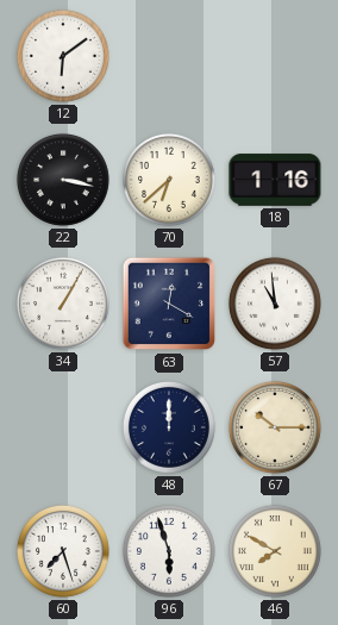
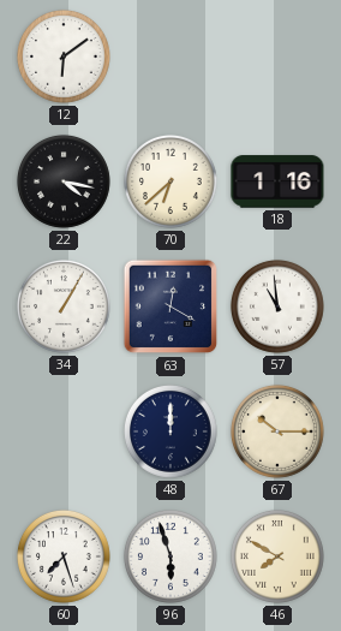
22: 3:17 -> 4:17
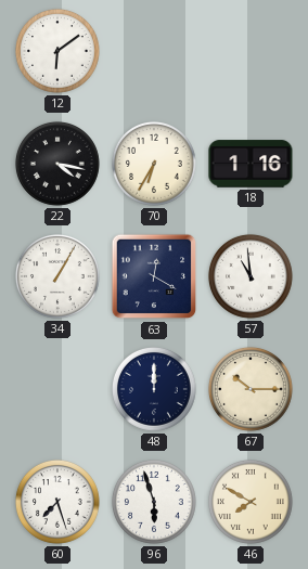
70: 6:38 -> 6:35
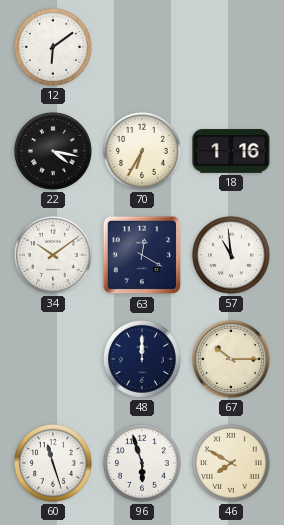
34: 1:05 -> 10:09
60: 7:27 -> 11:27
